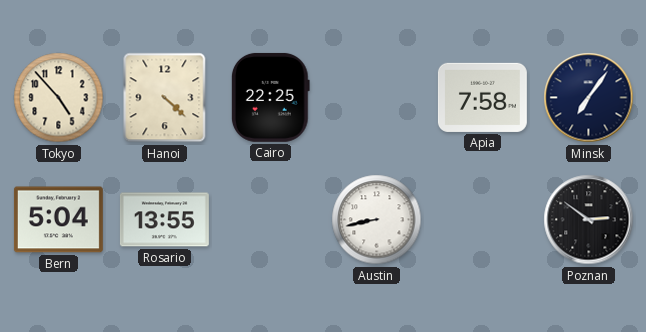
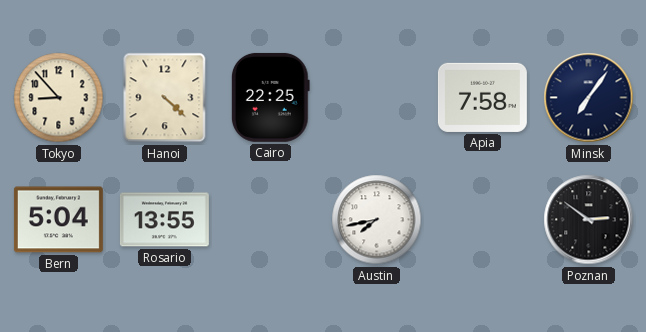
Tokyo: 4:53 -> 8:53
Austin: 8:43 -> 7:43
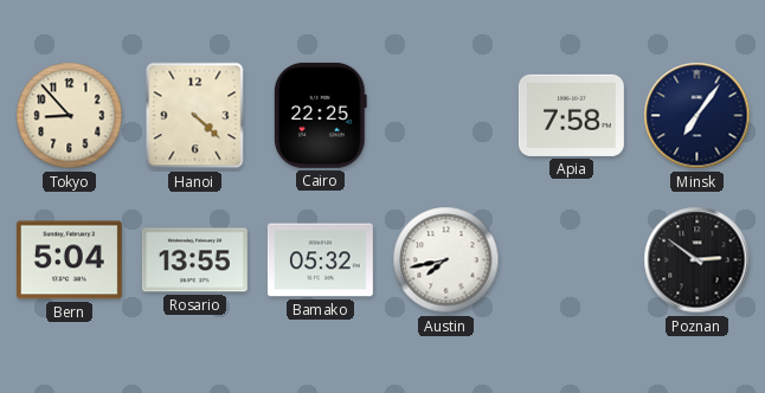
Bamako: none -> 05:32
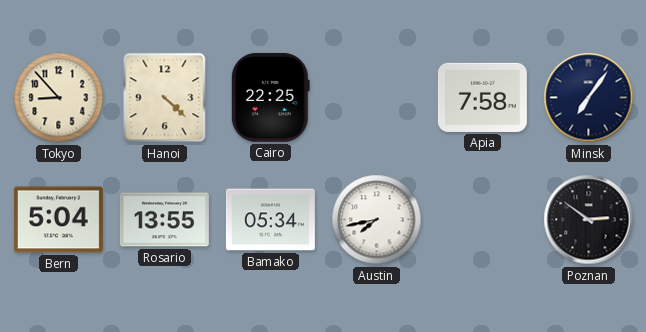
Bamako: 05:32 -> 05:34
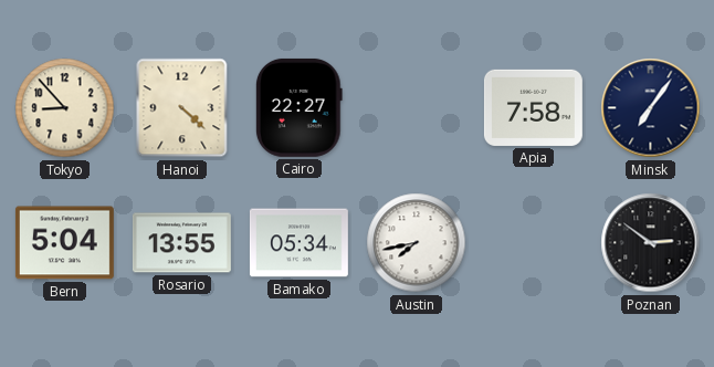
Cairo: 22:25 -> 22:27
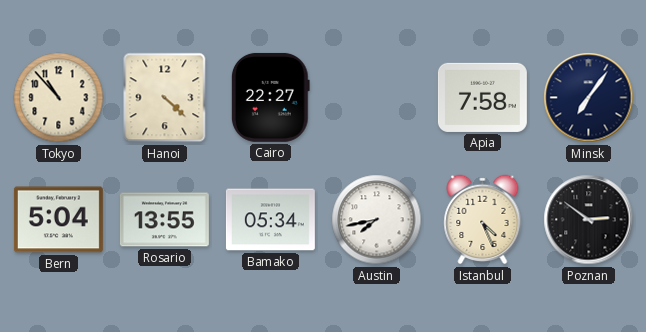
Tokyo: 8:53 -> 10:53
Istanbul: none -> 4:26
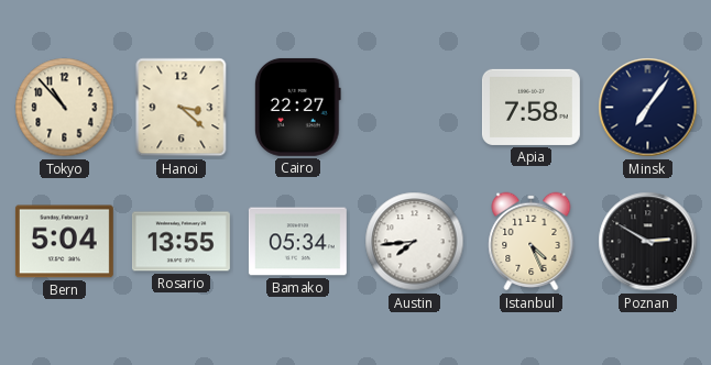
Hanoi: 4:22 -> 3:22
Austin: 7:43 -> 7:44
Poznan: 2:51 -> 2:50
